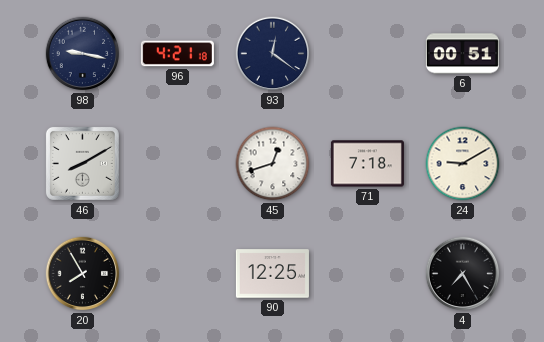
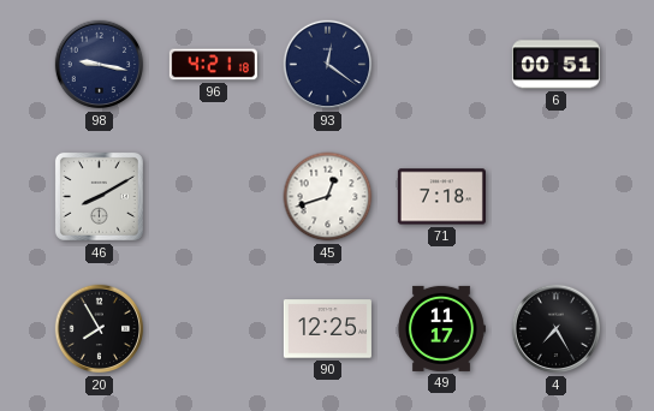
24: 9:10 -> none
49: none -> 11:17
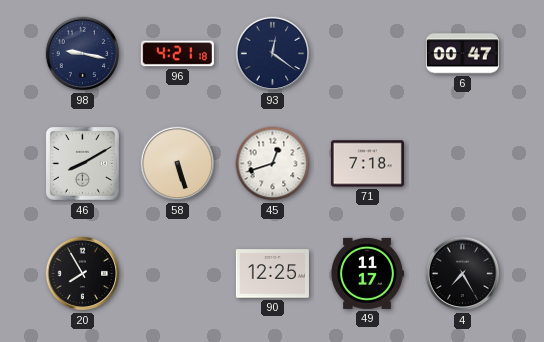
6: 00:51 -> 00:47
58: none -> 5:27
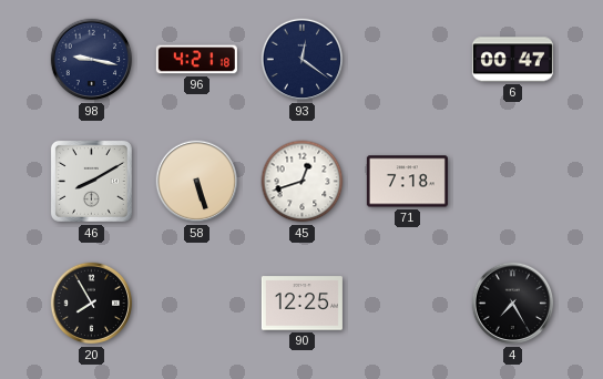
49: 11:17 -> none
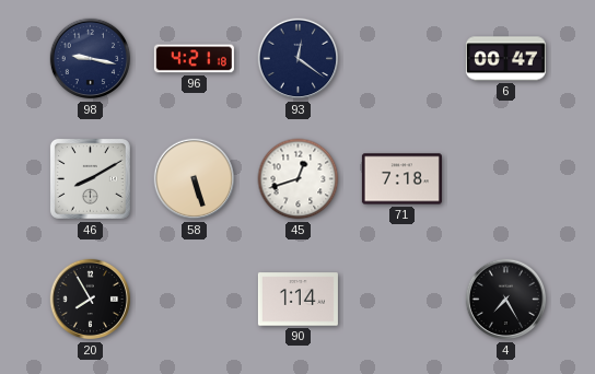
90: 12:25 -> 1:14
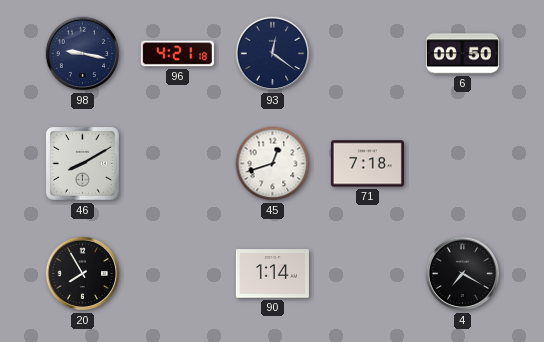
6: 00:47 -> 00:50
58: 5:27 -> none
4: 7:25 -> 7:20
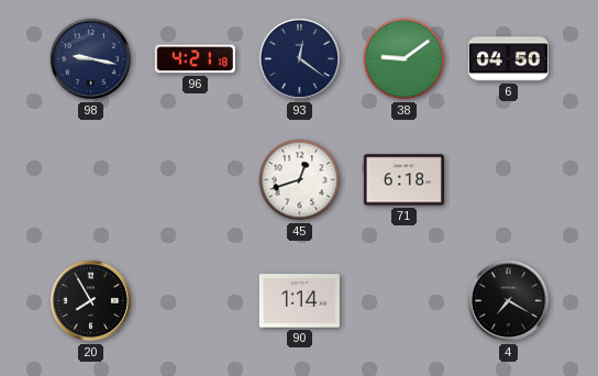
38: none -> 9:09
6: 00:50 -> 04:50
46: 8:10 -> none
71: 7:18 -> 6:18
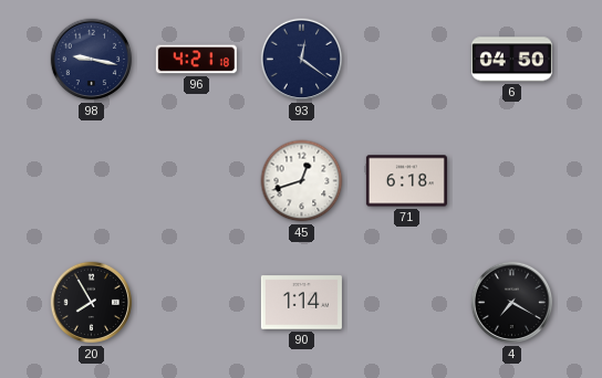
38: 9:09 -> none
